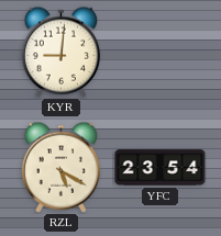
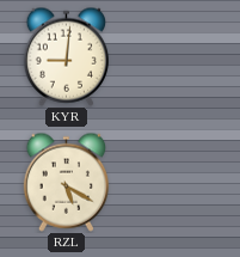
YFC: 23:54 -> none
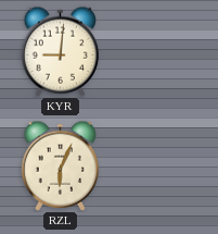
RZL: 5:20 -> 6:04
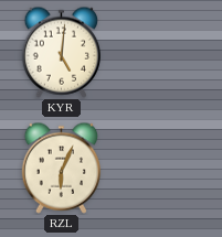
KYR: 9:01 -> 5:01
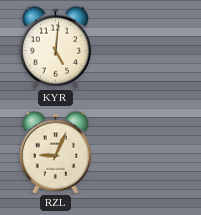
RZL: 6:04 -> 9:04
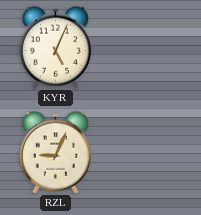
KYR: 5:01 -> 5:04
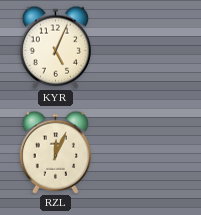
RZL: 9:04 -> 12:04
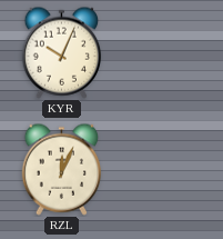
KYR: 5:04 -> 10:04
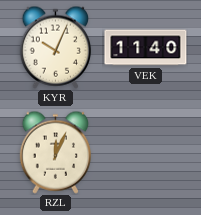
VEK: none -> 11:40
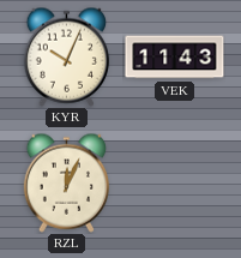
VEK: 11:40 -> 11:43
